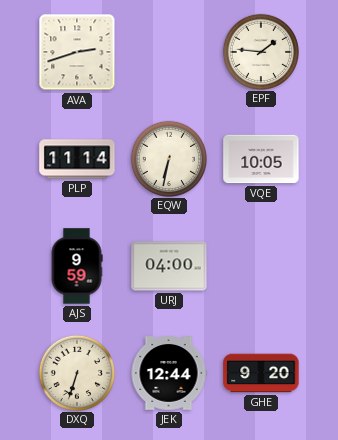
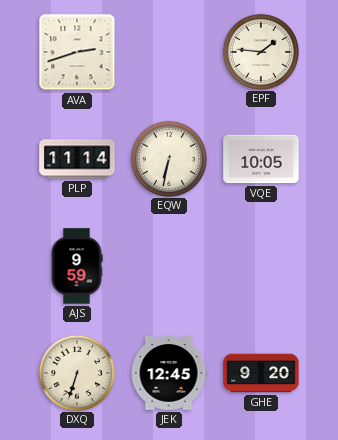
URJ: 04:00 -> none
JEK: 12:44 -> 12:45
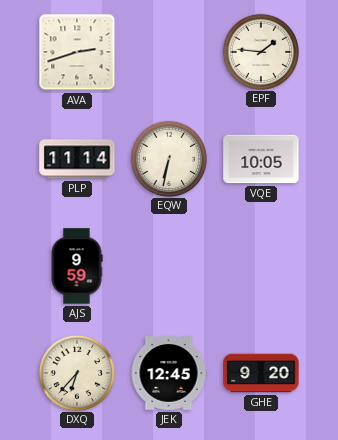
DXQ: 6:33 -> 6:37
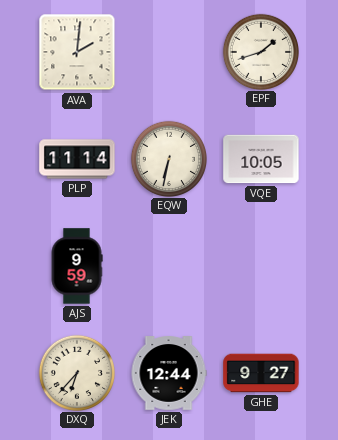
AVA: 2:42 -> 2:01
EPF: 1:46 -> 1:42
JEK: 12:45 -> 12:44
GHE: 9:20 -> 9:27
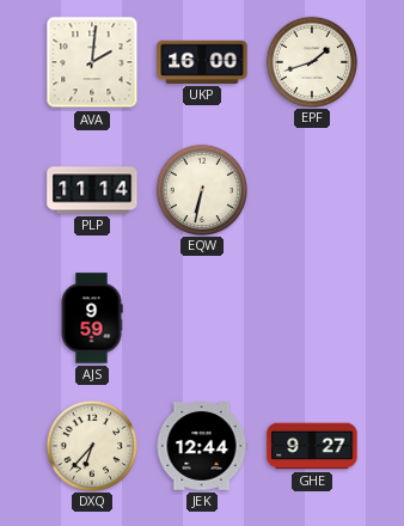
UKP: none -> 16:00
VQE: 10:05 -> none
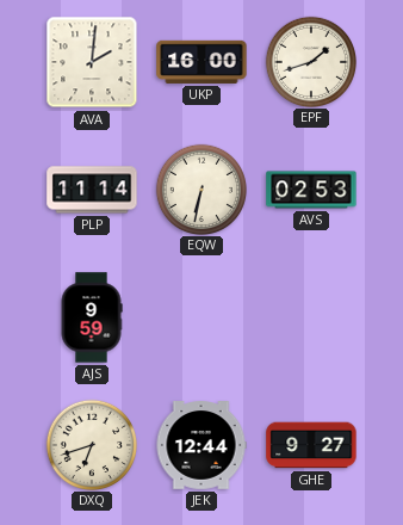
AVS: none -> 02:53
DXQ: 6:37 -> 6:42
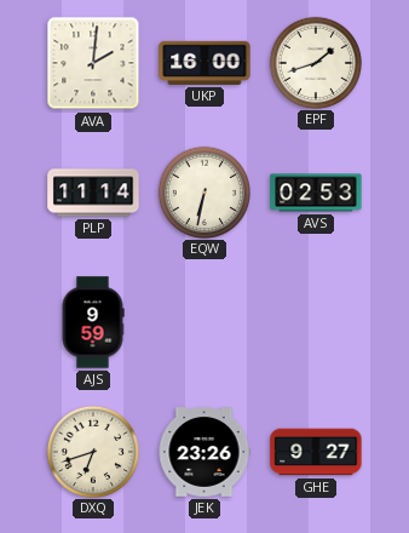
JEK: 12:44 -> 23:26
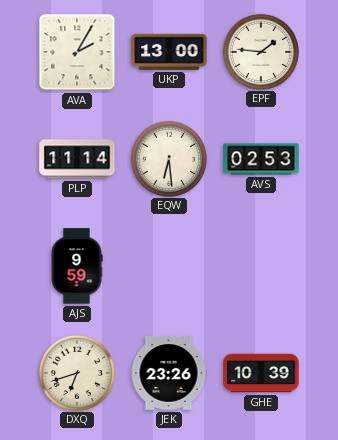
AVA: 2:01 -> 2:05
UKP: 16:00 -> 13:00
EPF: 1:42 -> 1:46
EQW: 6:32 -> 6:29
GHE: 9:27 -> 10:39
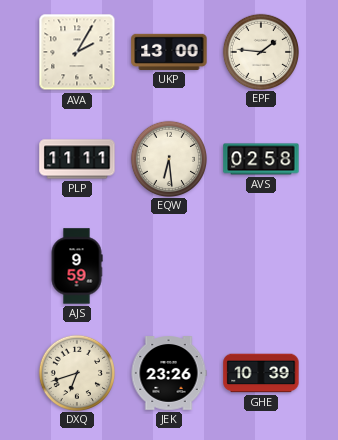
PLP: 11:14 -> 11:11
AVS: 02:53 -> 02:58
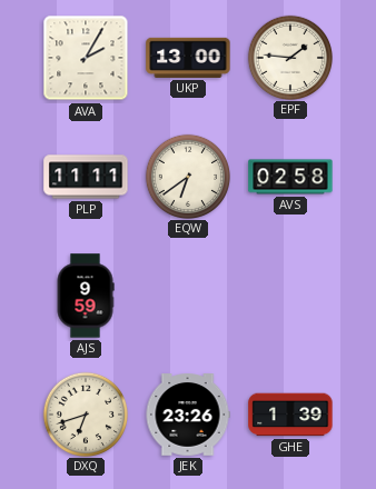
EQW: 6:29 -> 6:39
GHE: 10:39 -> 1:39
